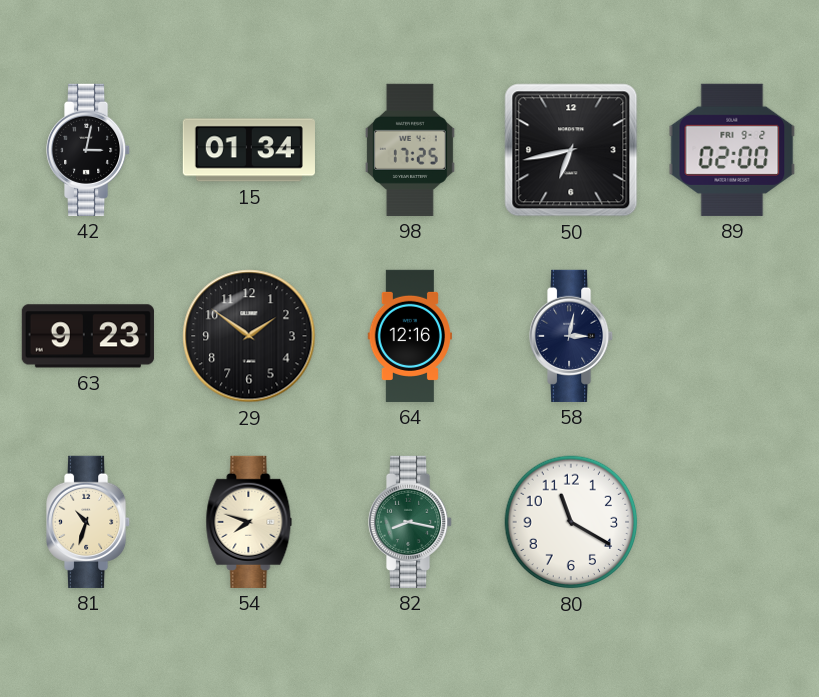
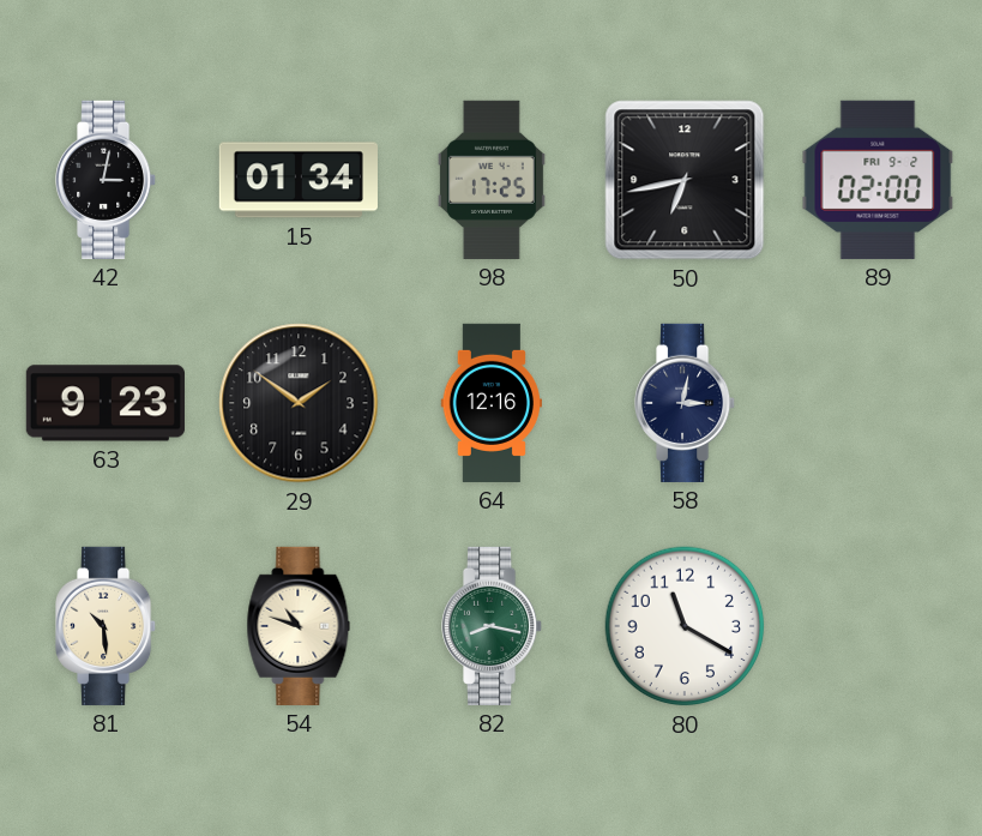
81: 10:33 -> 10:29
54: 7:48 -> 10:48
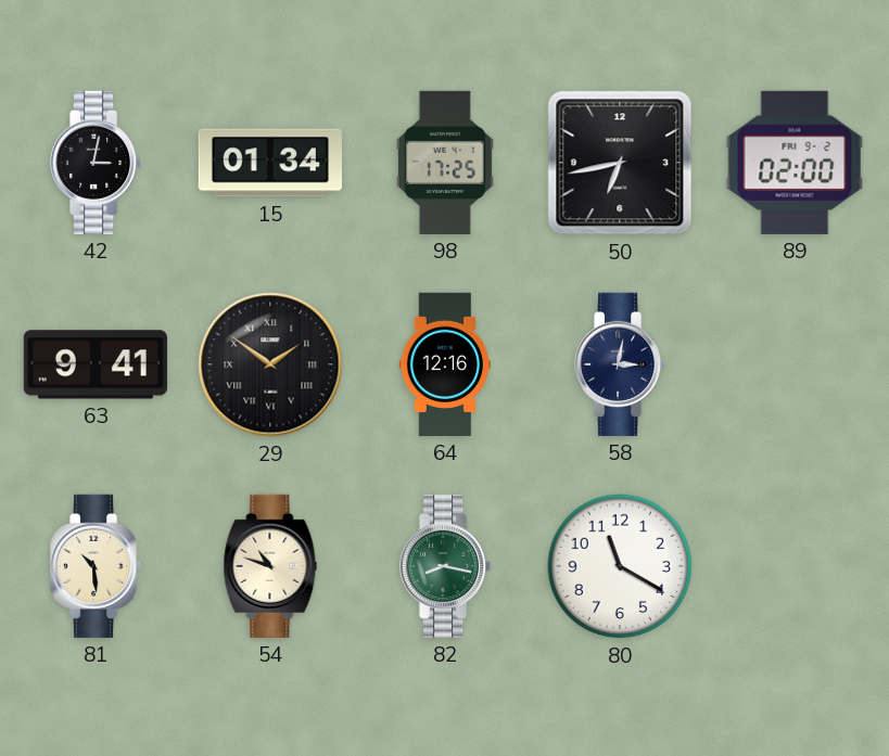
63: 9:23 -> 9:41
29 numerals: Arabic -> Roman
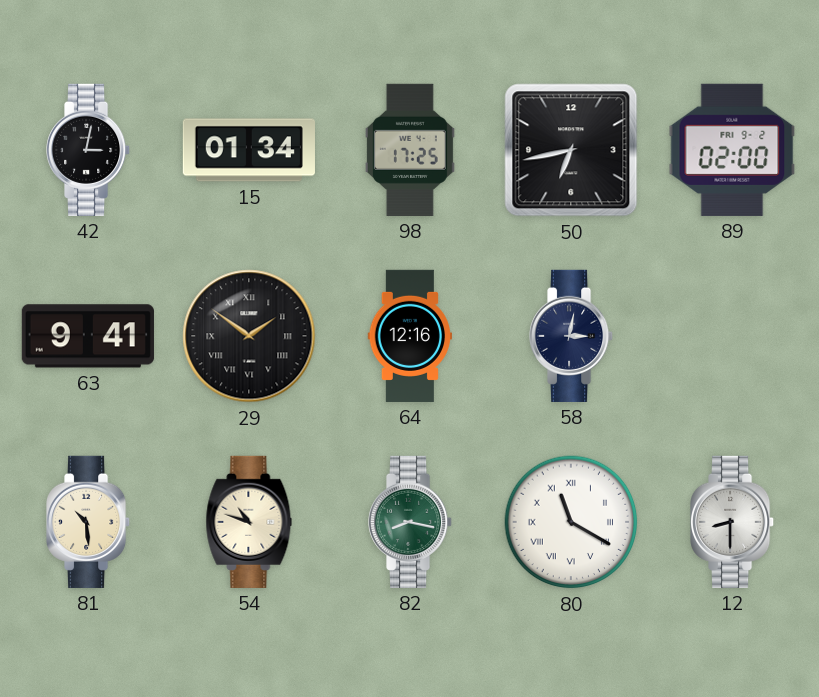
80 numerals: Arabic -> Roman
12: none -> 8:30
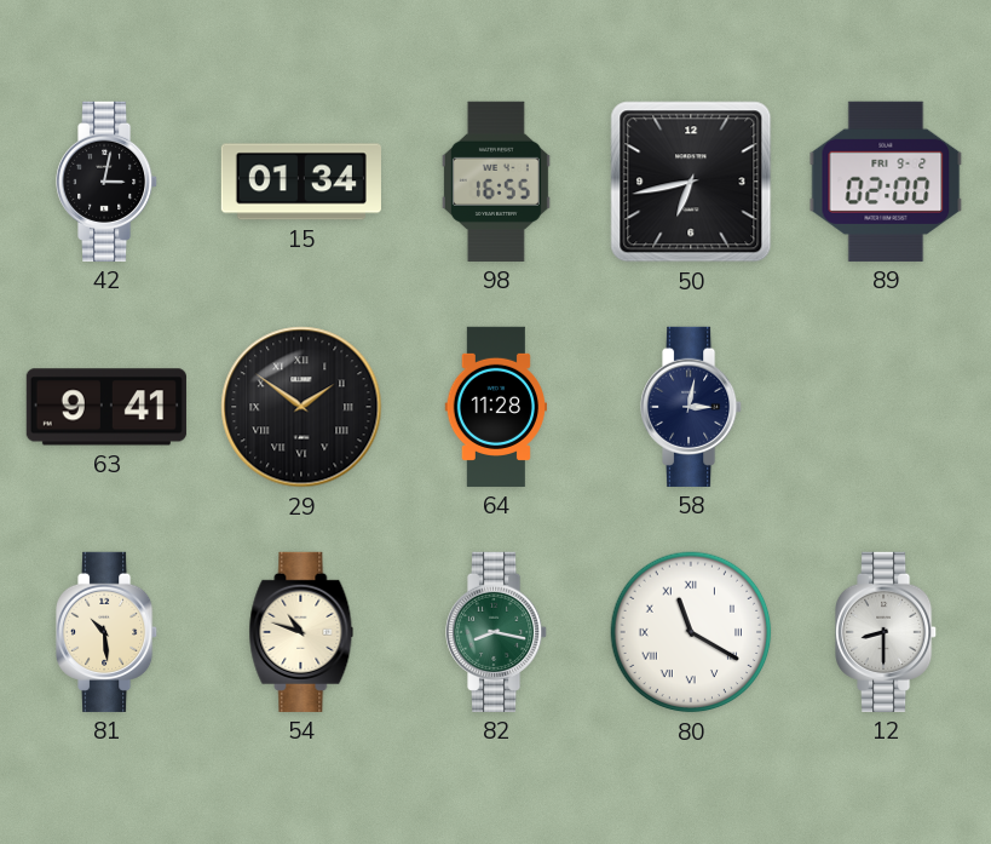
98: 17:25 -> 16:55
64: 12:16 -> 11:28
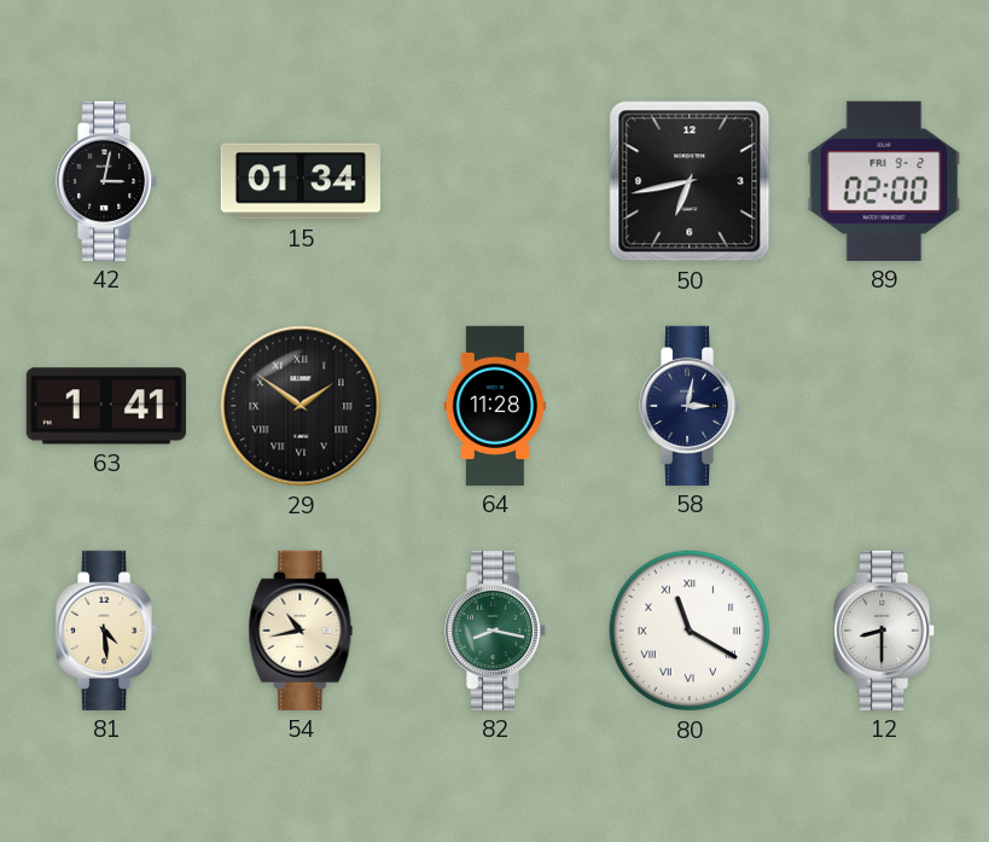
98: 16:55 -> none
63: 9:41 -> 1:41
81: 10:29 -> 4:29
54: 10:48 -> 10:43
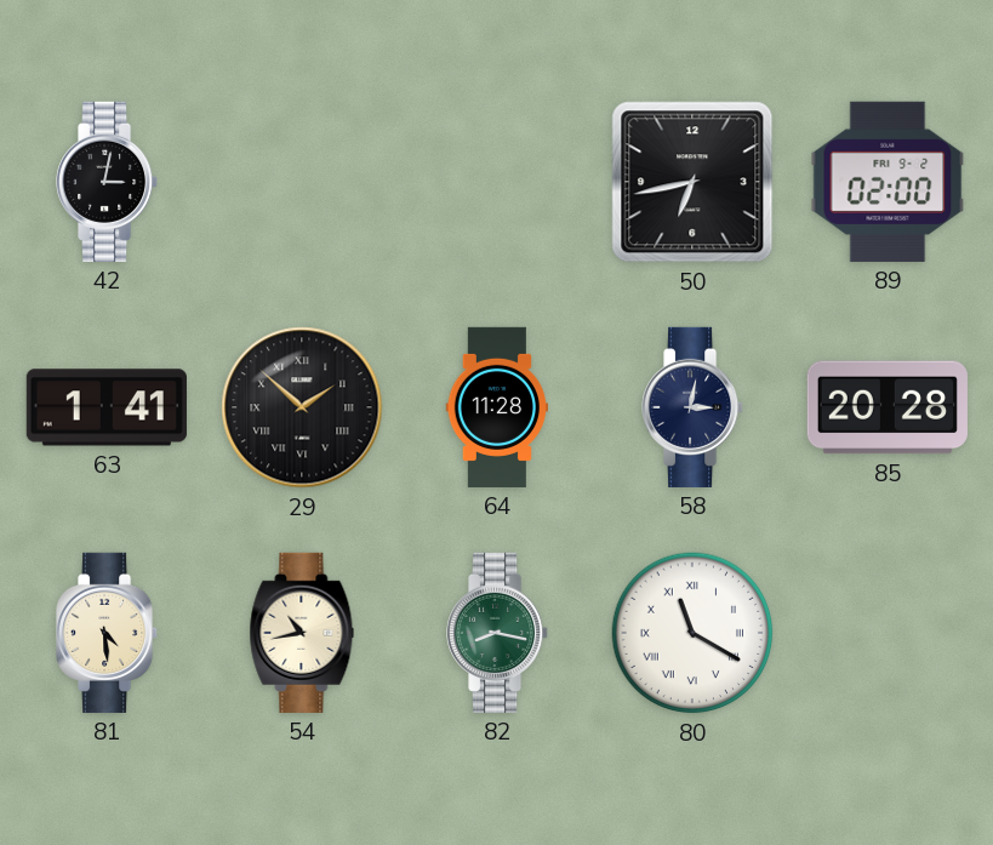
15: 01:34 -> none
29: 1:51 -> 1:52
85: none -> 20:28
12: 8:30 -> none
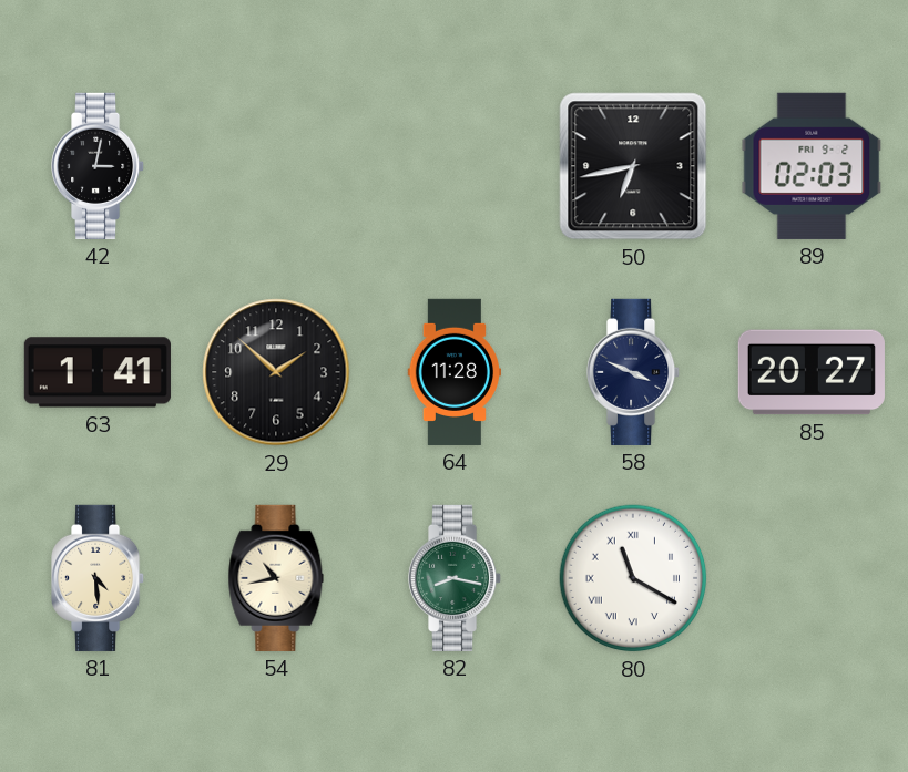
89: 02:00 -> 02:03
29 numerals: Roman -> Arabic
58: 3:02 -> 3:49
85: 20:28 -> 20:27
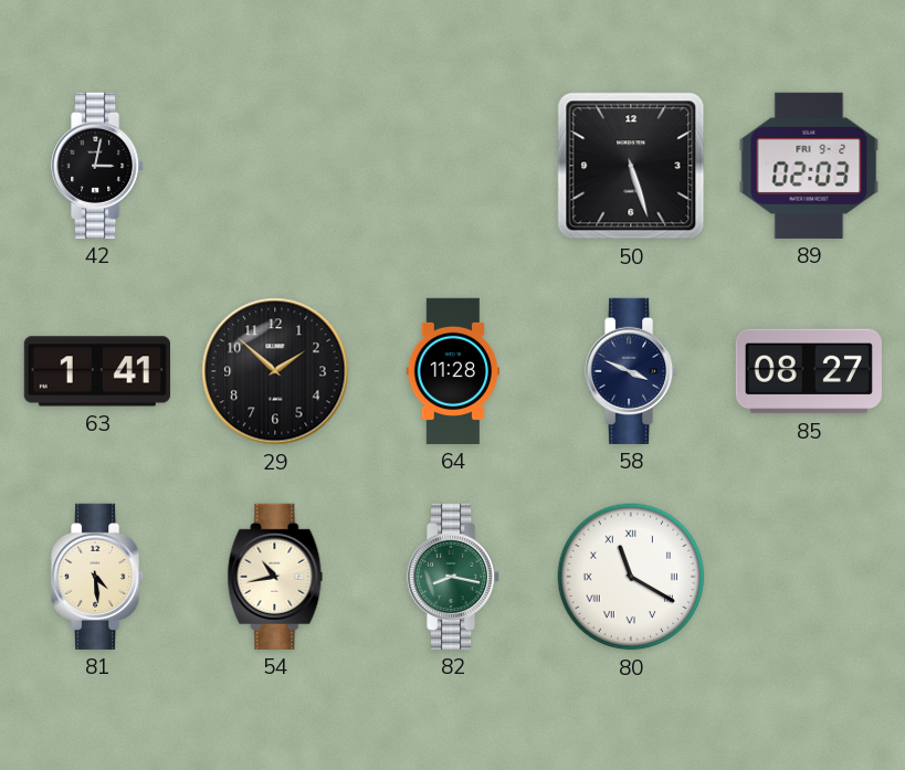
50: 6:43 -> 5:27
85: 20:27 -> 08:27
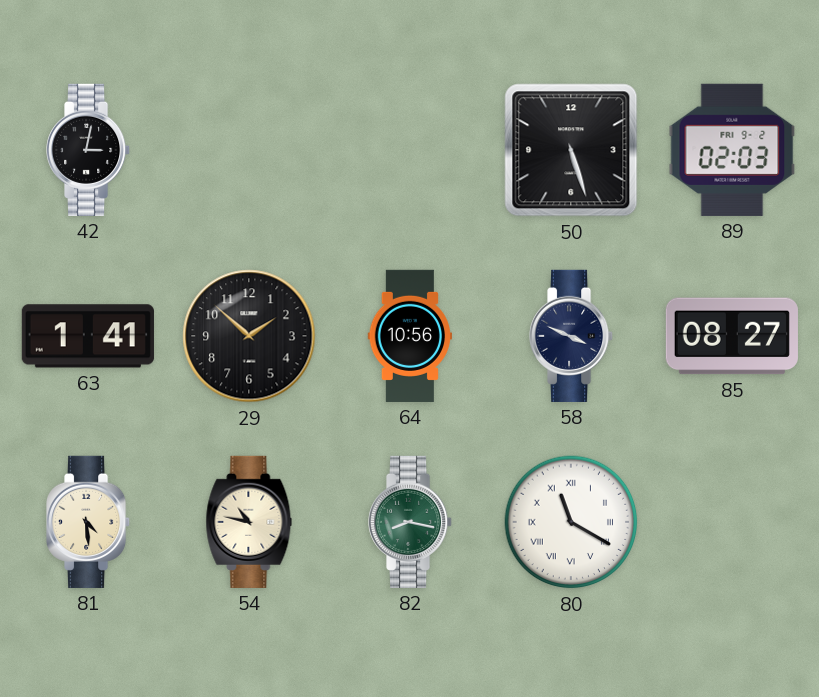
64: 11:28 -> 10:56
54: 10:43 -> 10:47
